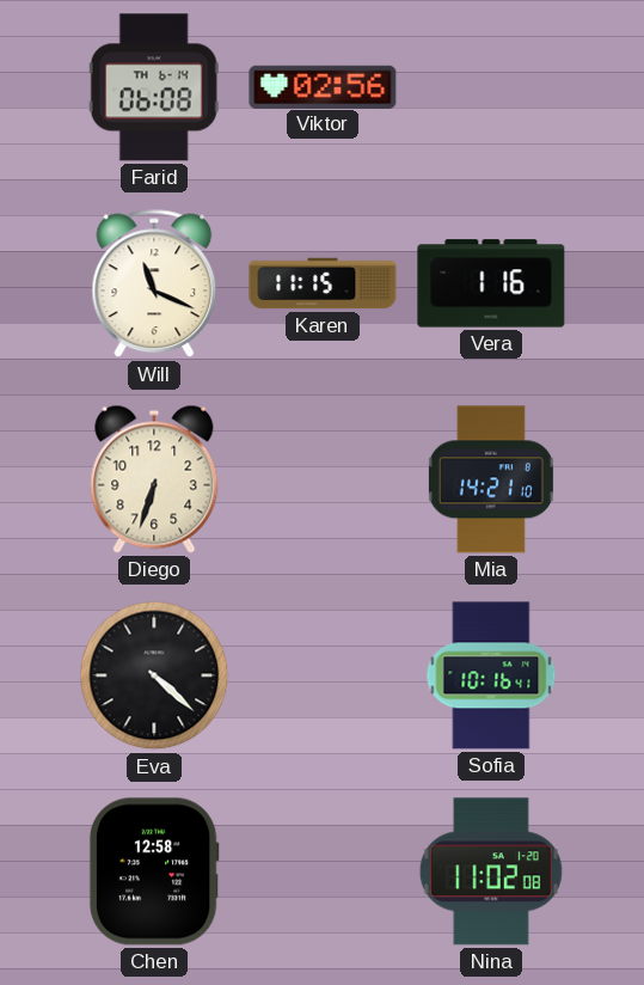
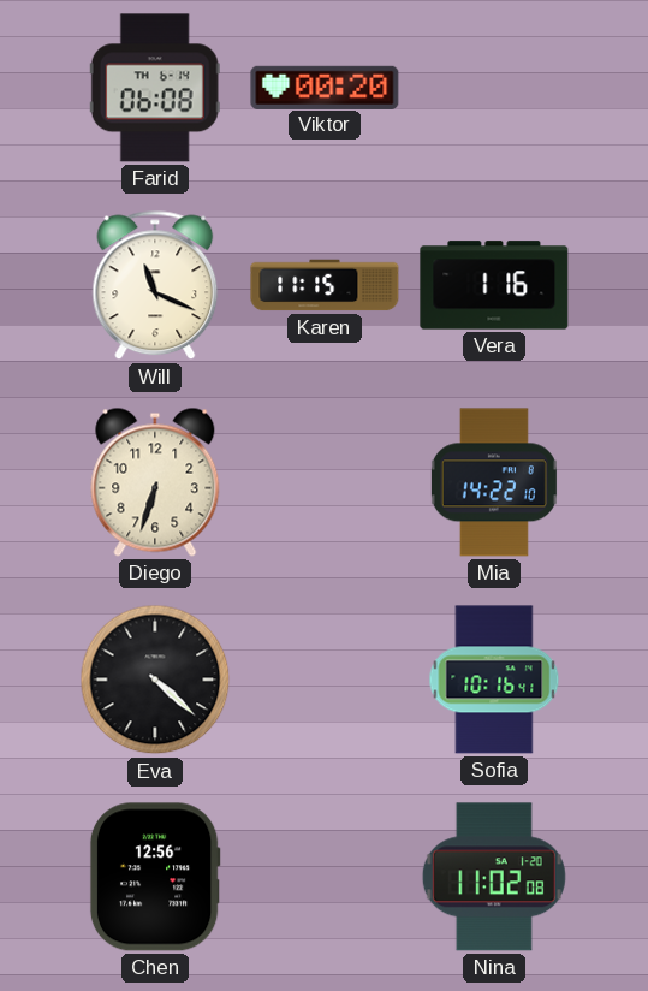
Viktor: 02:56 -> 00:20
Mia: 14:21 -> 14:22
Chen: 12:58 -> 12:56
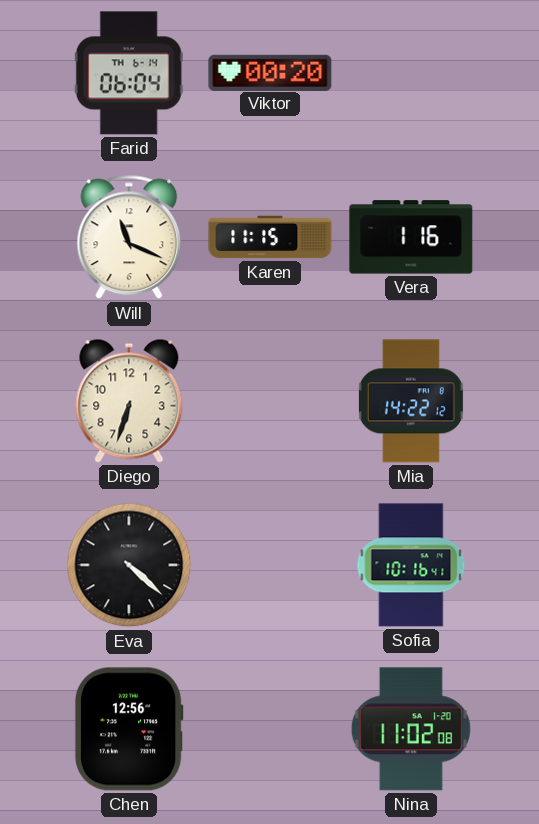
Farid: 06:08 -> 06:04
Mia: 14:22:10 -> 14:22:12
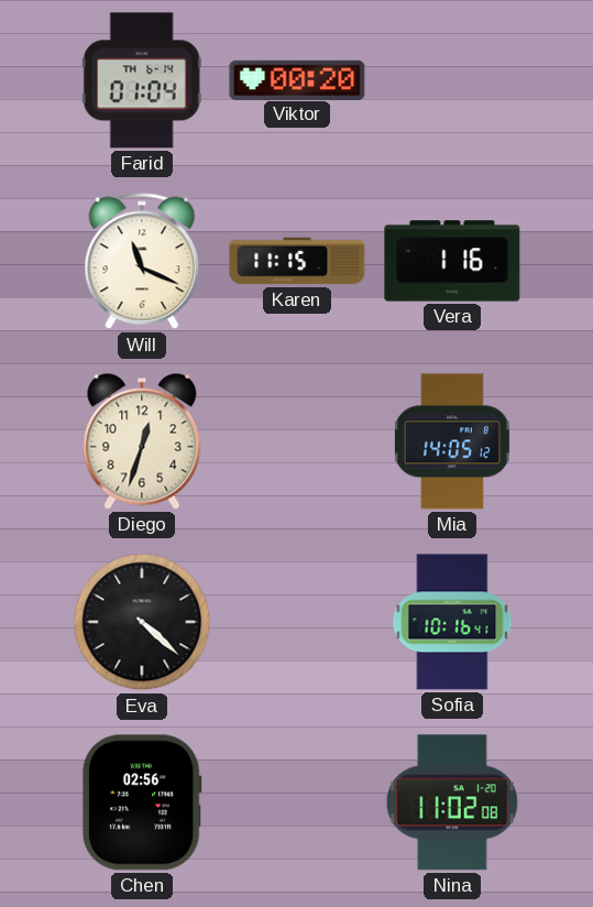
Farid: 06:04 -> 01:04
Diego: 6:33 -> 12:33
Mia: 14:22 -> 14:05
Chen: 12:56 -> 02:56
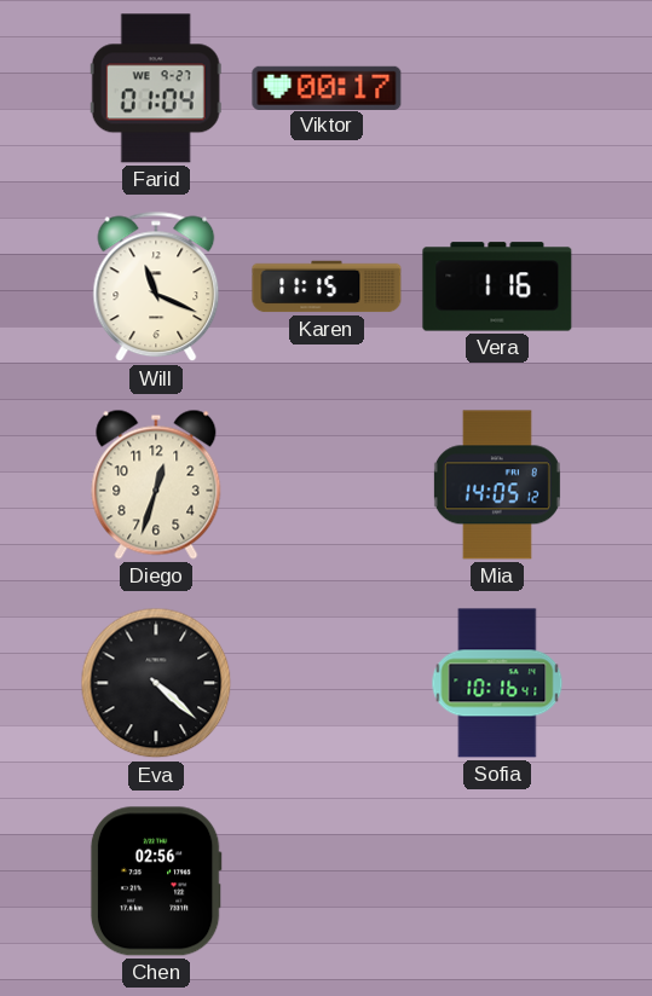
Farid date: TH 6-14 -> WE 9-27
Viktor: 00:20 -> 00:17
Nina: 11:02 -> none
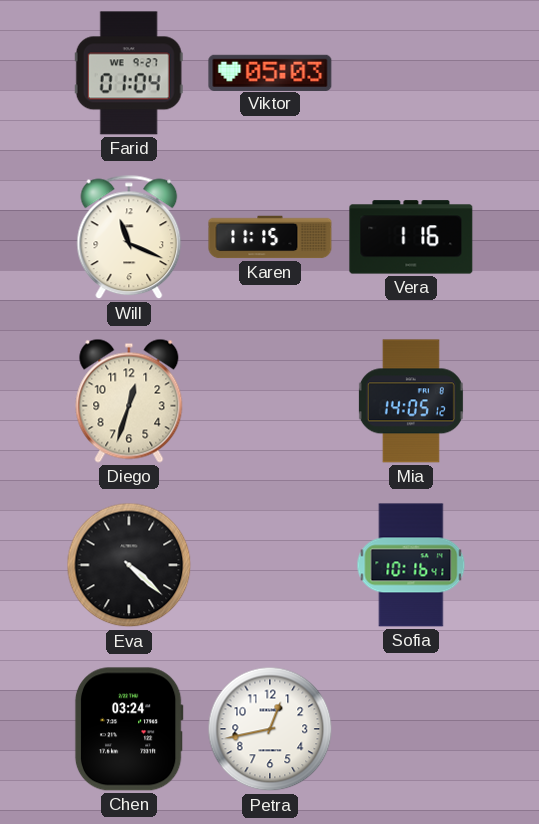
Viktor: 00:17 -> 05:03
Chen: 02:56 -> 03:24
Petra: none -> 12:43
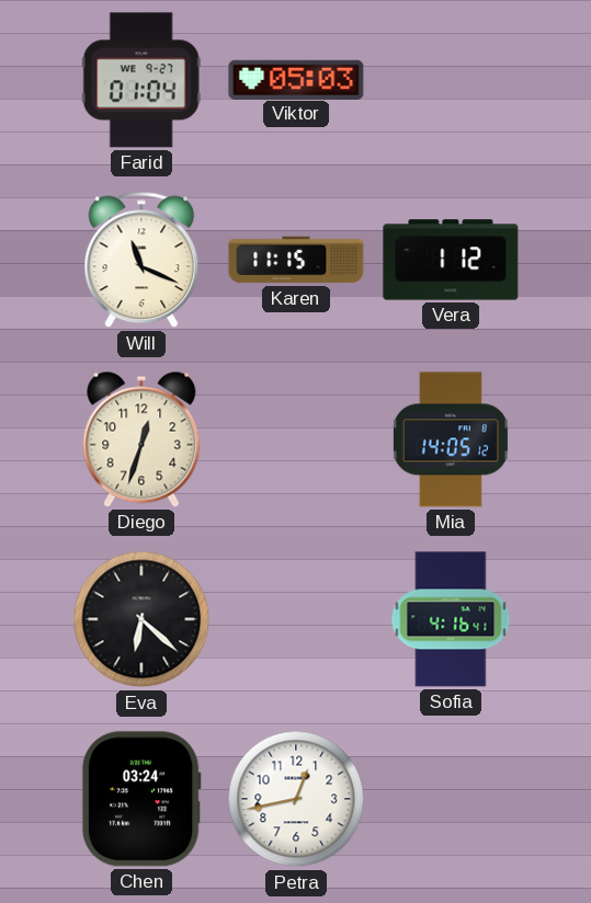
Vera: 1:16 -> 1:12
Eva: 4:22 -> 6:22
Sofia: 10:16 -> 4:16
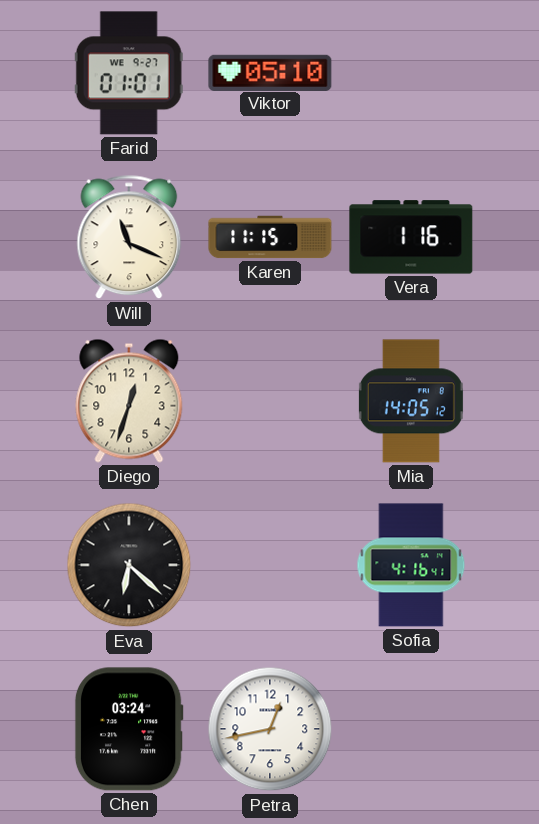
Farid: 01:04 -> 01:01
Viktor: 05:03 -> 05:10
Vera: 1:12 -> 1:16
